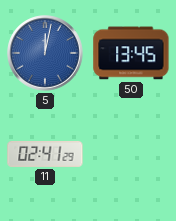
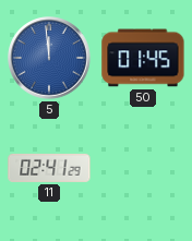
5: 12:02 -> 11:59
50: 13:45 -> 01:45
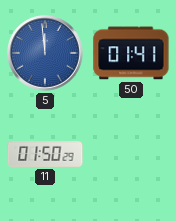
50: 01:45 -> 01:41
11: 02:41 -> 01:50
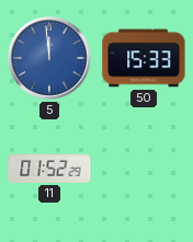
50: 01:41 -> 15:33
11: 01:50 -> 01:52
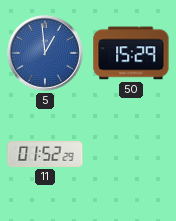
5: 11:59 -> 12:59
50: 15:33 -> 15:29
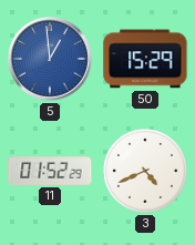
3: none -> 4:41
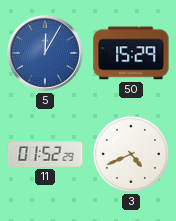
5: 12:59 -> 12:05
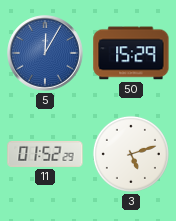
3: 4:41 -> 5:12
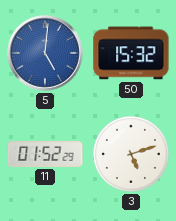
5: 12:05 -> 5:01
50: 15:29 -> 15:32
